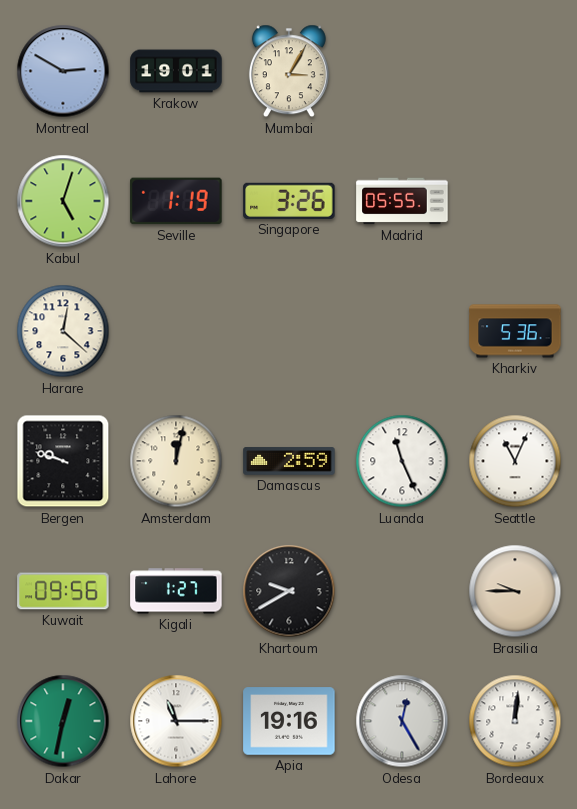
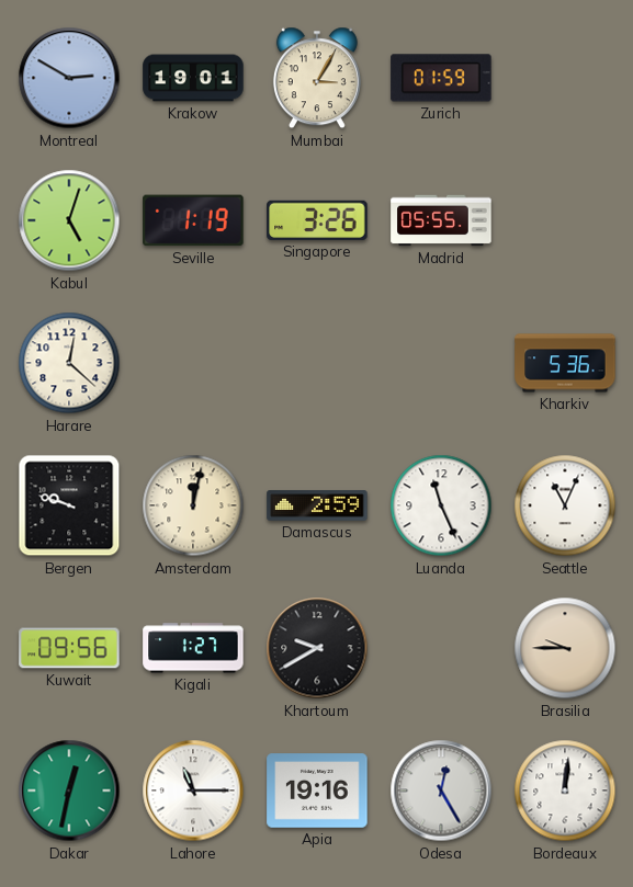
Zurich: none -> 01:59
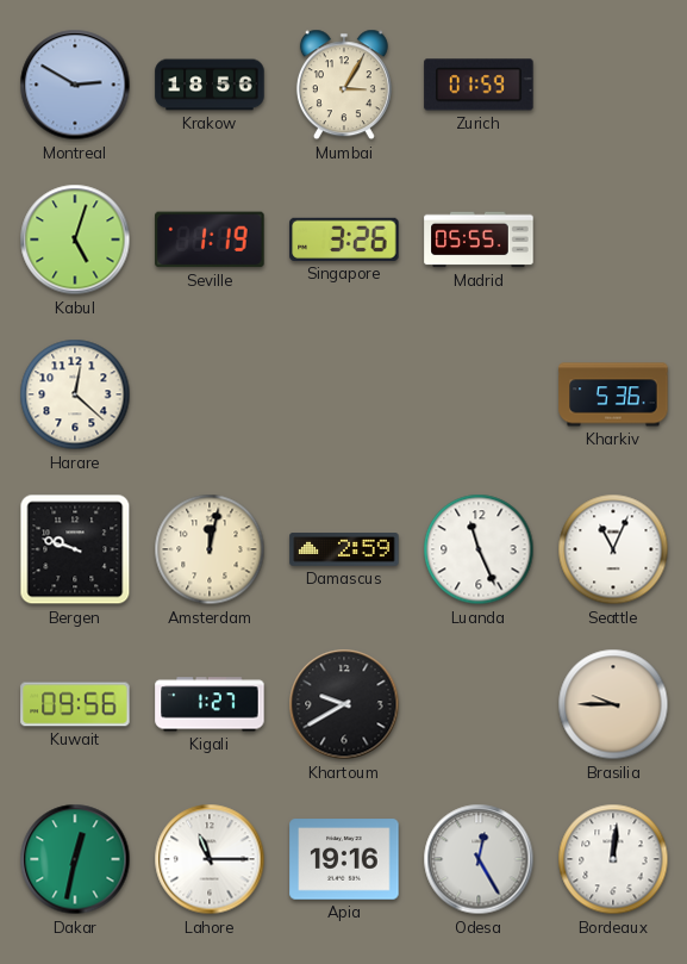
Krakow: 19:01 -> 18:56
